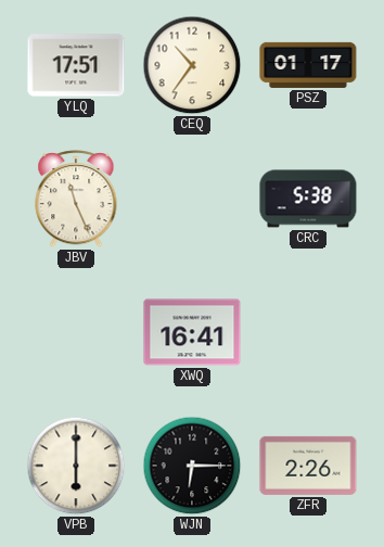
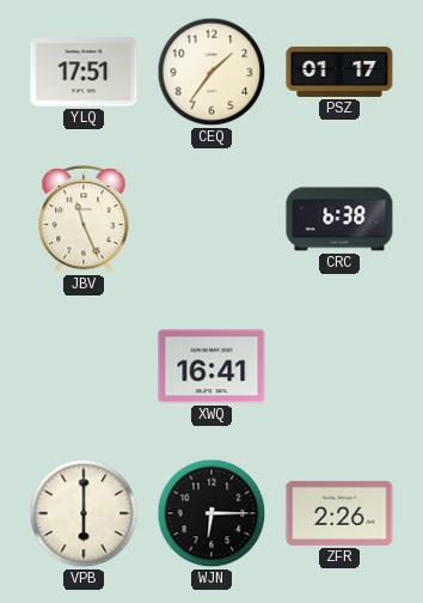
CEQ: 10:36 -> 1:36
CRC: 5:38 -> 6:38
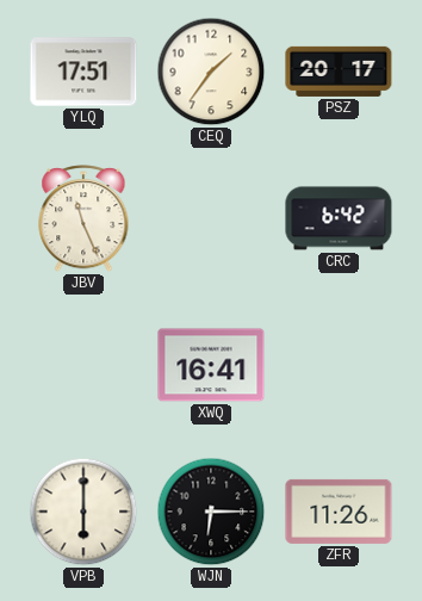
PSZ: 01:17 -> 20:17
CRC: 6:38 -> 6:42
ZFR: 2:26 -> 11:26
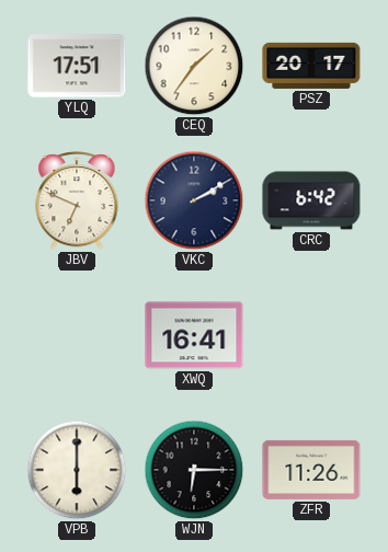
JBV: 11:26 -> 6:49
VKC: none -> 2:10
